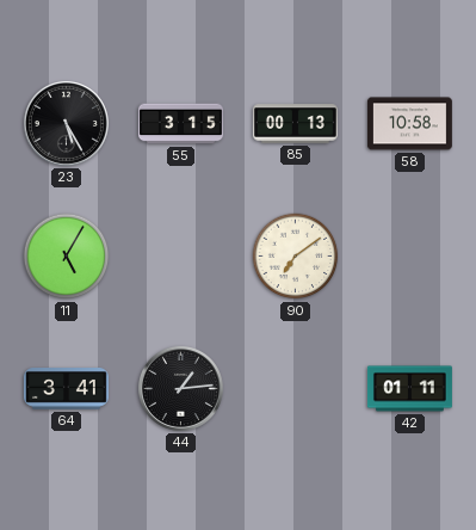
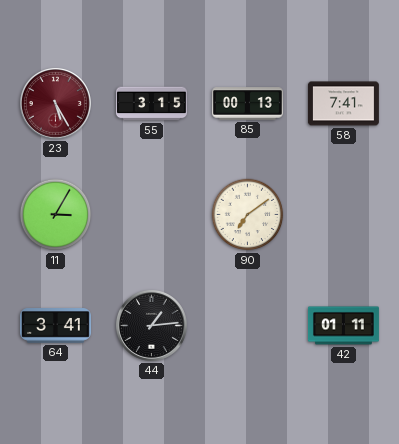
23 dial: black -> burgundy
58: 10:58 -> 7:41
11: 5:05 -> 3:05
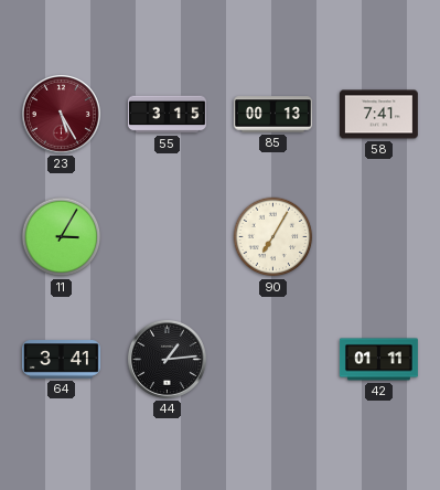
90: 7:09 -> 7:05
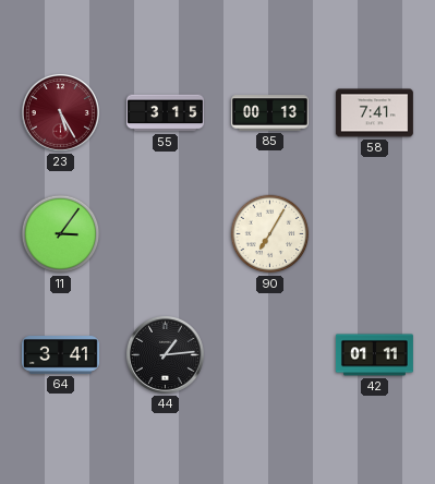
11: 3:05 -> 3:06
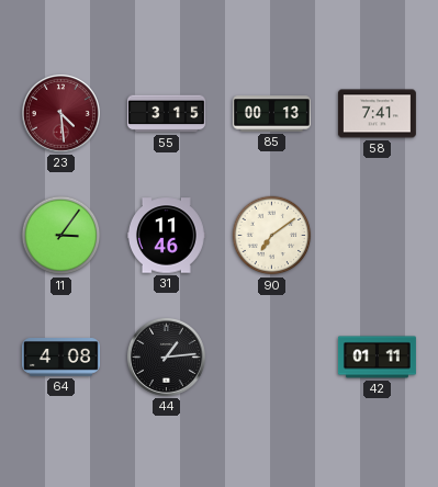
23: 5:25 -> 4:29
31: none -> 11:46
90: 7:05 -> 7:09
64: 3:41 -> 4:08
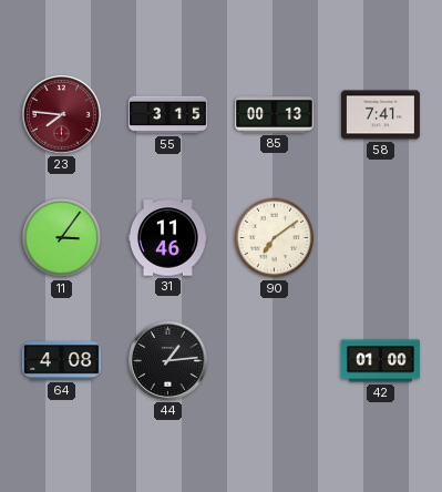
23: 4:29 -> 7:46
42: 01:11 -> 01:00
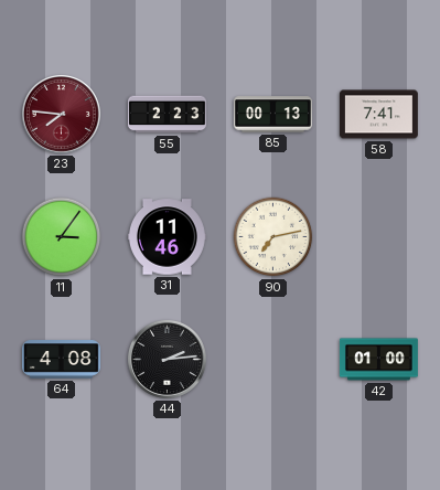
55: 3:15 -> 2:23
90: 7:09 -> 7:13
44: 1:14 -> 2:14
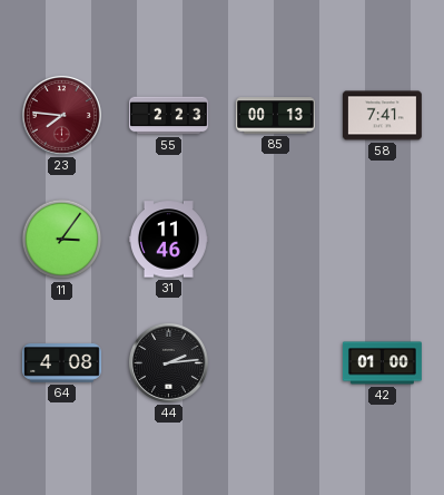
90: 7:13 -> none
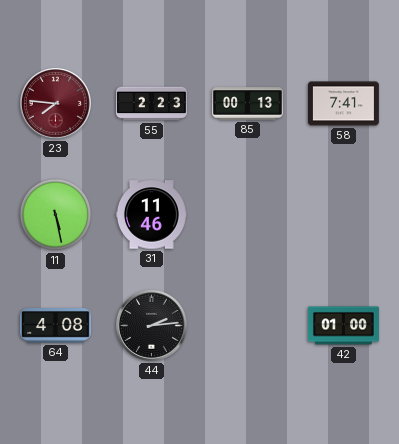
11: 3:06 -> 5:28
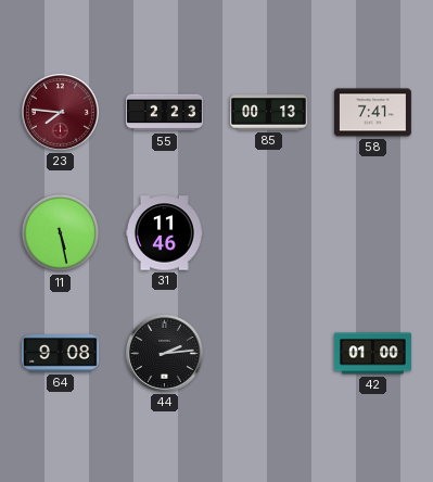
64: 4:08 -> 9:08
